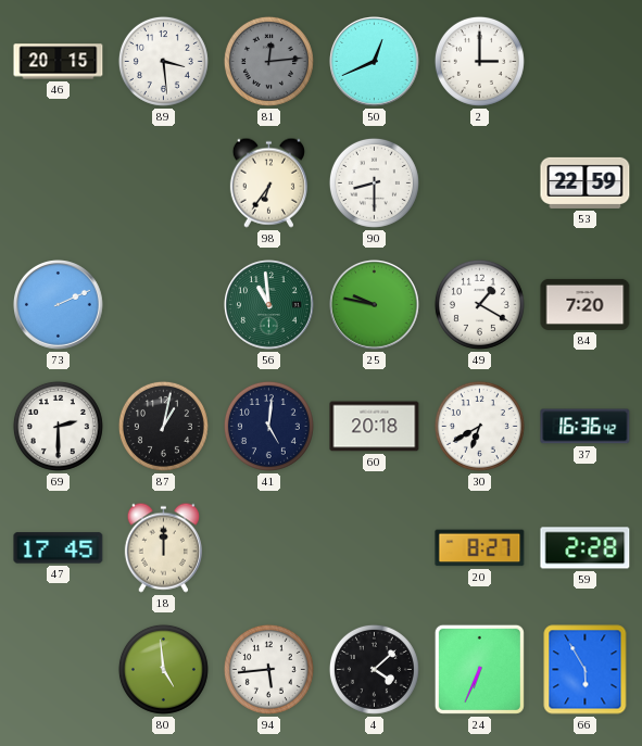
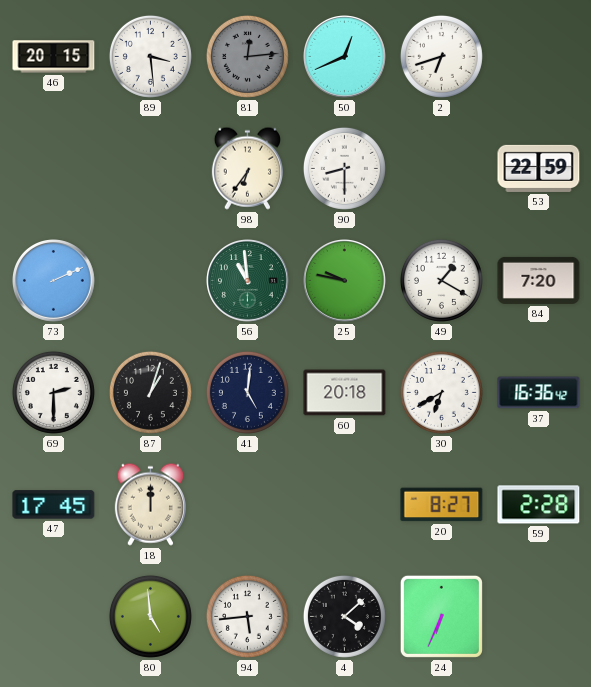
2: 3:00 -> 6:42
87: 1:02 -> 1:03
66: 5:55 -> none
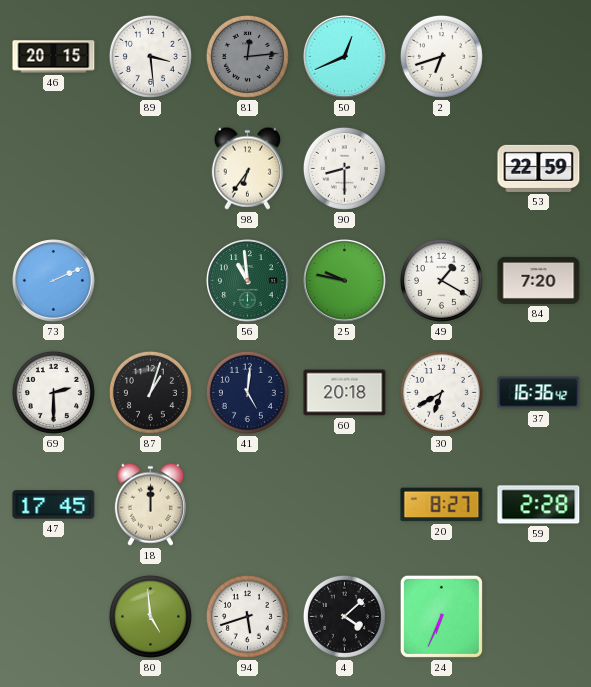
94: 5:44 -> 5:42
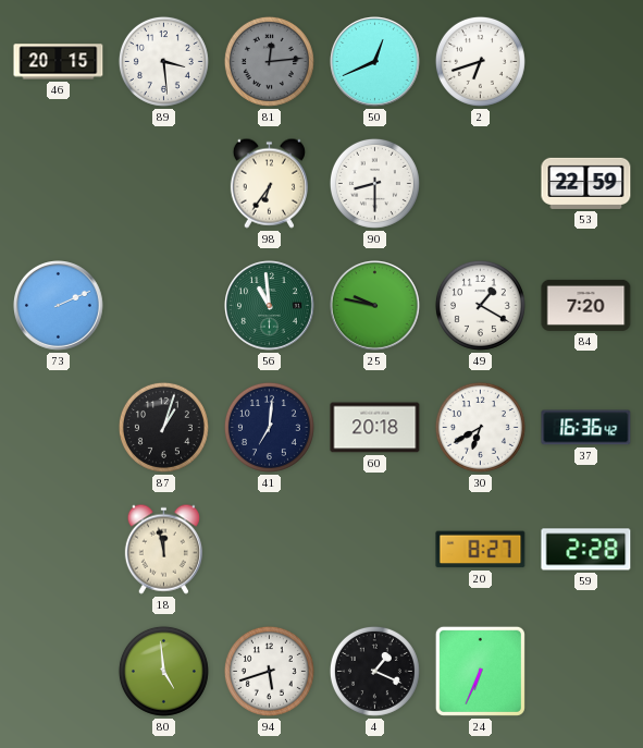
69: 2:30 -> none
41: 5:01 -> 7:01
47: 17:45 -> none
18: 12:00 -> 11:58
4: 4:08 -> 1:19
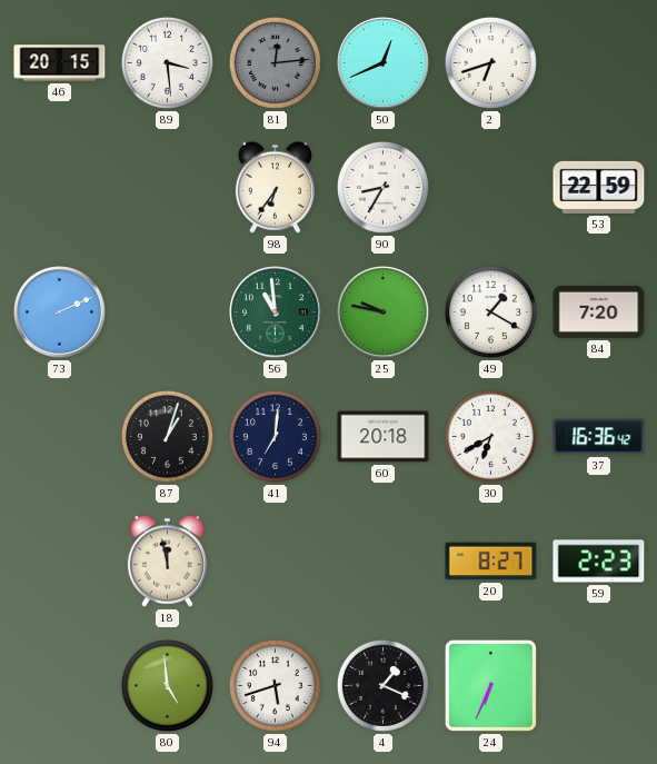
90: 8:30 -> 8:35
59: 2:28 -> 2:23
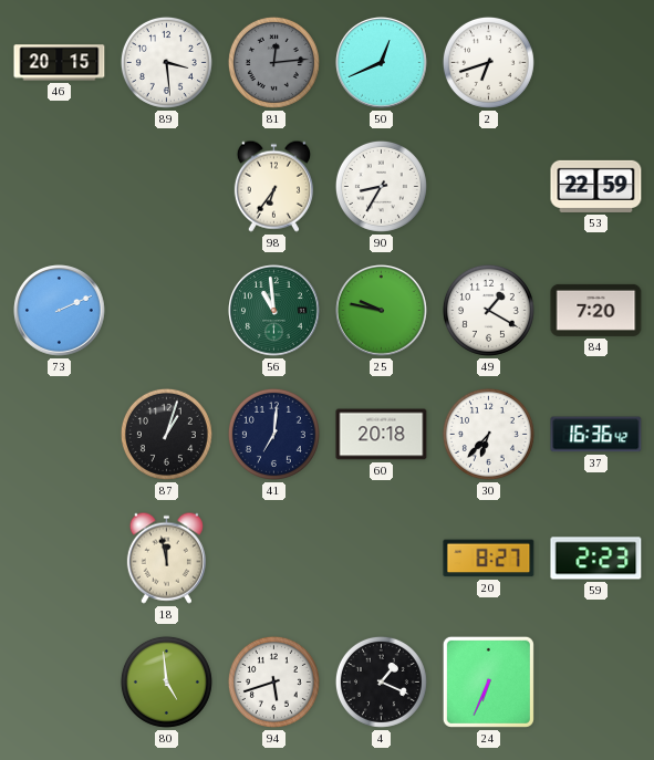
30: 6:40 -> 6:37
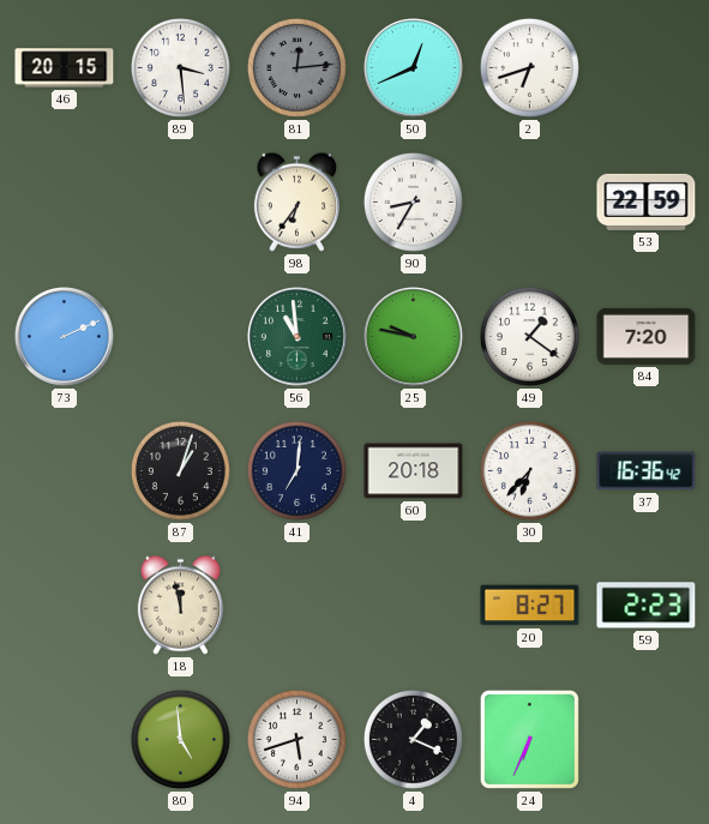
49: 1:20 -> 1:21
